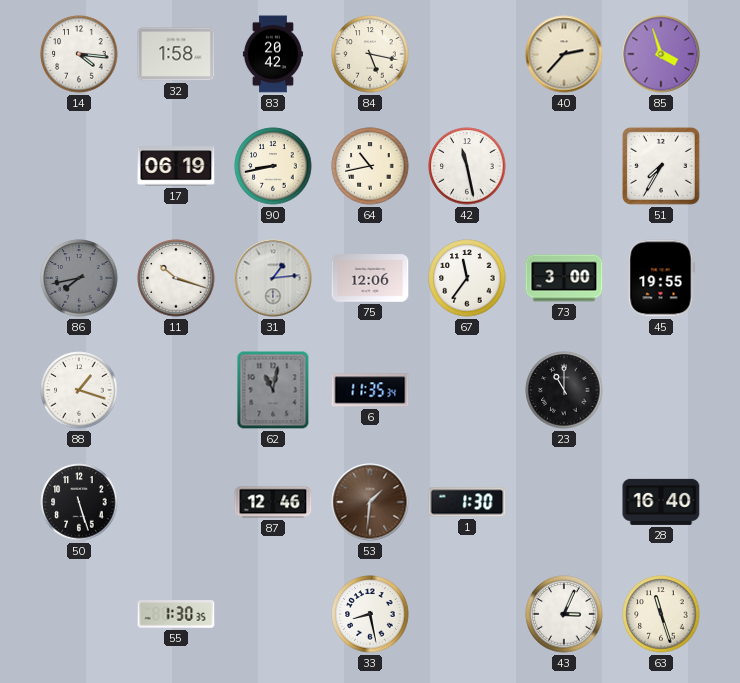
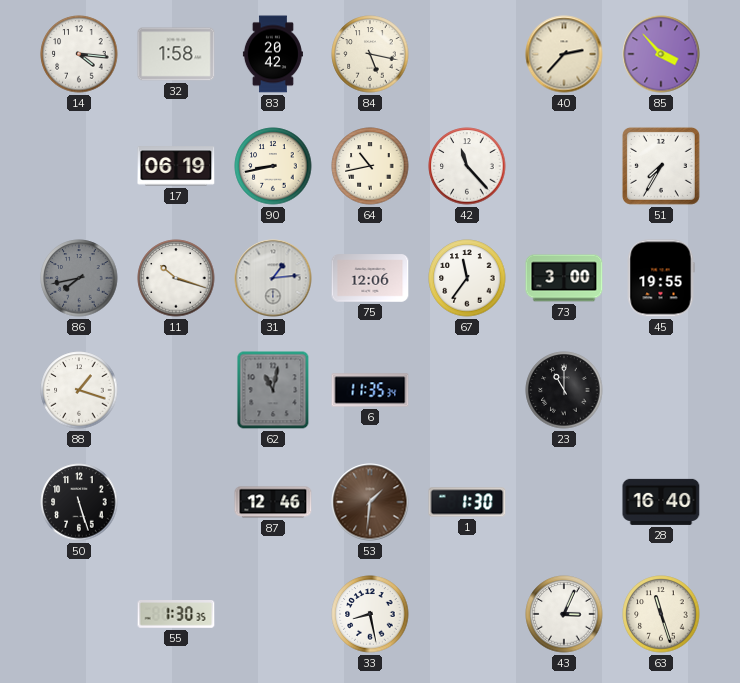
85: 3:57 -> 3:53
42: 11:28 -> 11:23
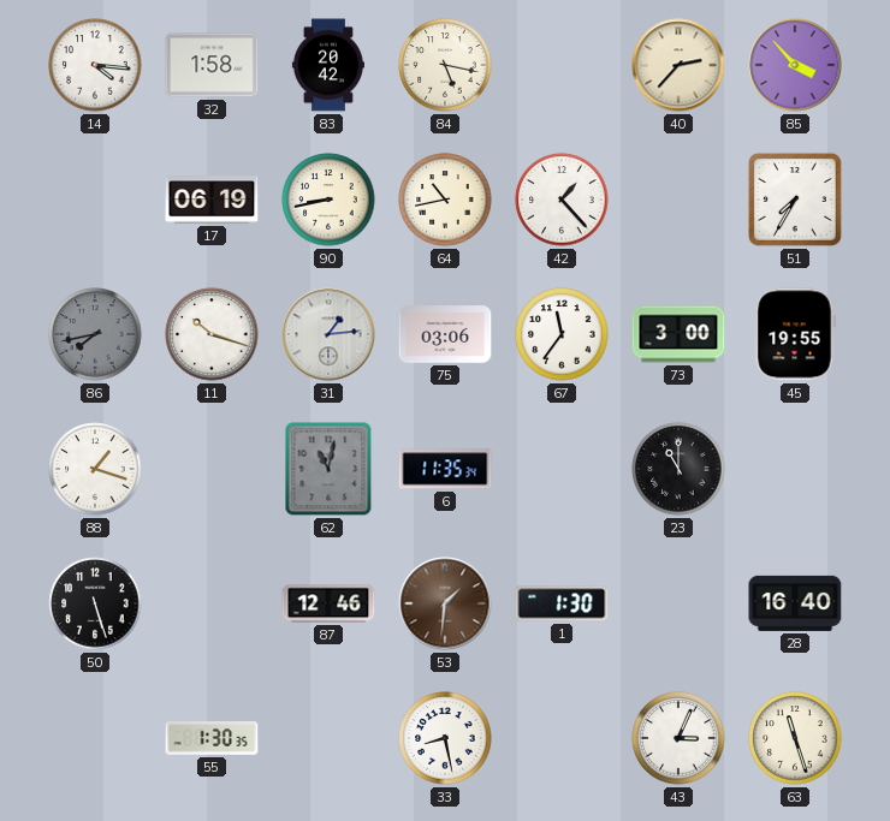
42: 11:23 -> 1:23
75: 12:06 -> 03:06
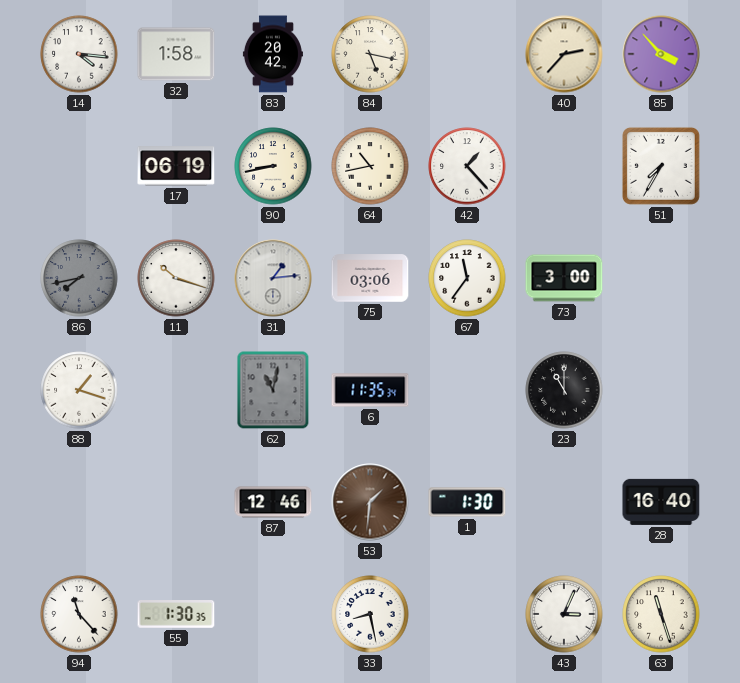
45: 19:55 -> none
50: 5:27 -> none
94: none -> 11:23
